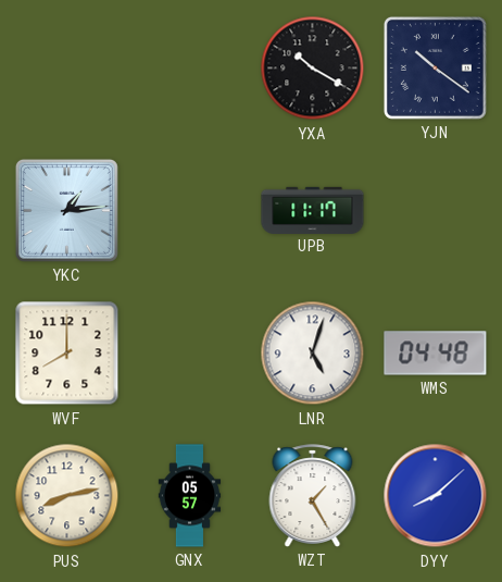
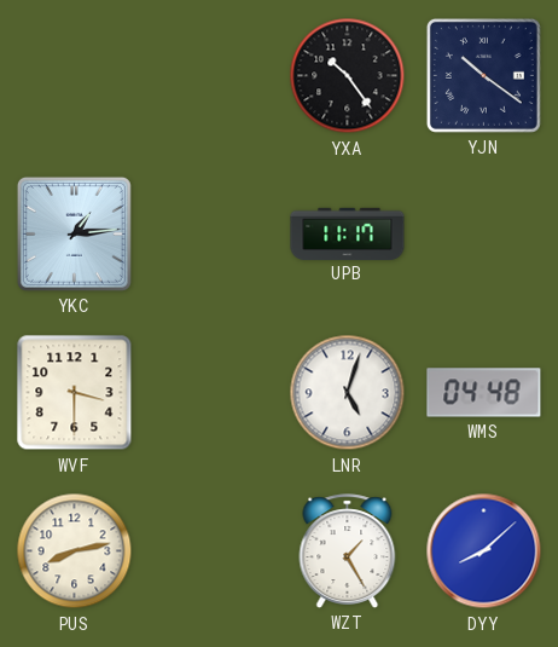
YXA: 10:20 -> 10:24
WVF: 8:00 -> 3:30
GNX: 05:57 -> none
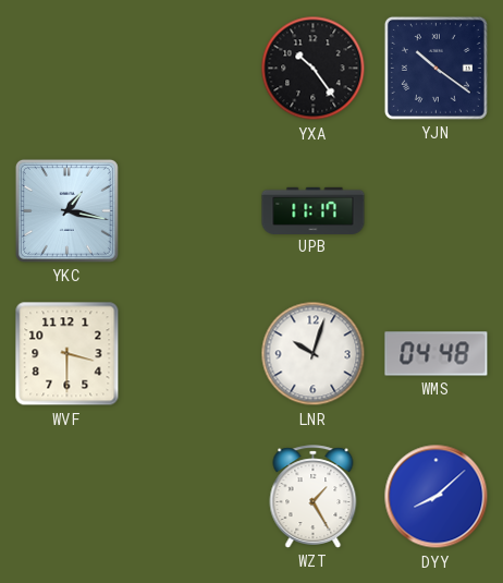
YKC: 1:14 -> 1:17
LNR: 5:03 -> 10:03
PUS: 8:13 -> none
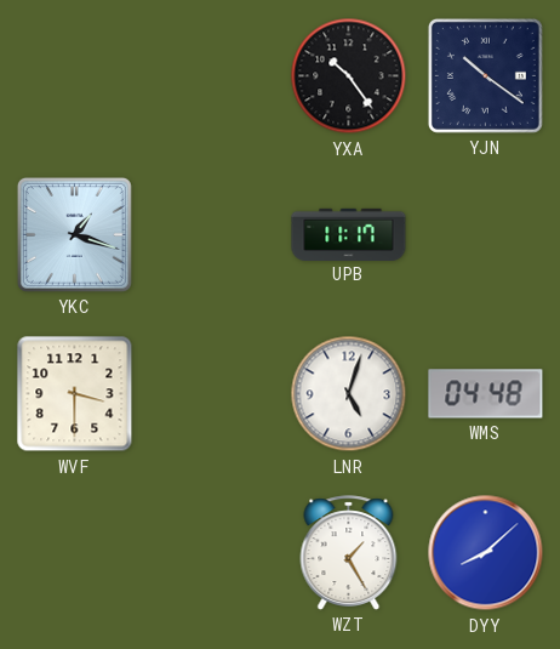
YKC: 1:17 -> 1:18
LNR: 10:03 -> 5:03
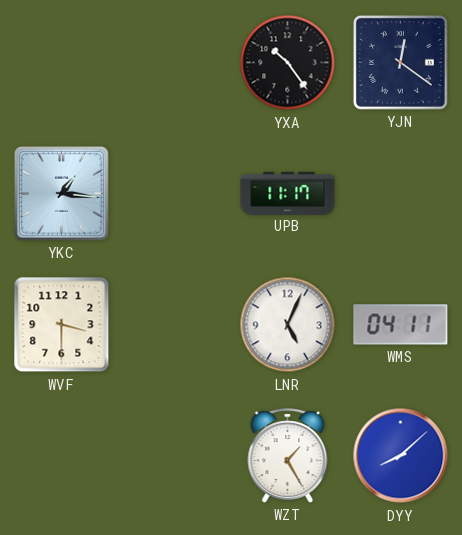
YJN: 10:21 -> 12:21
YKC: 1:18 -> 1:16
LNR: 5:03 -> 5:04
WMS: 04:48 -> 04:11
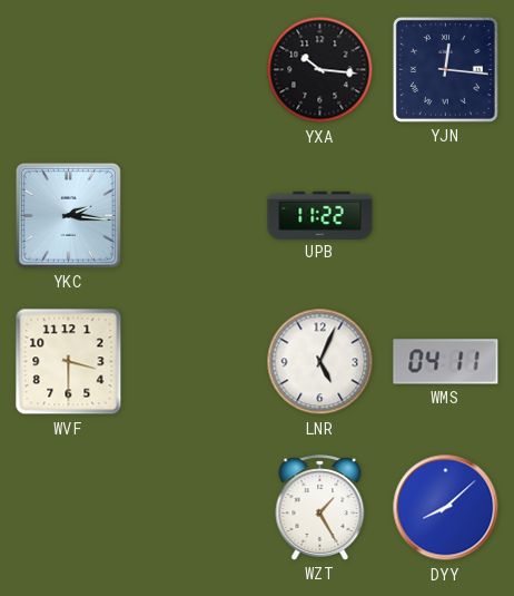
YXA: 10:24 -> 10:16
YJN: 12:21 -> 12:16
YKC: 1:16 -> 2:16
UPB: 11:17 -> 11:22
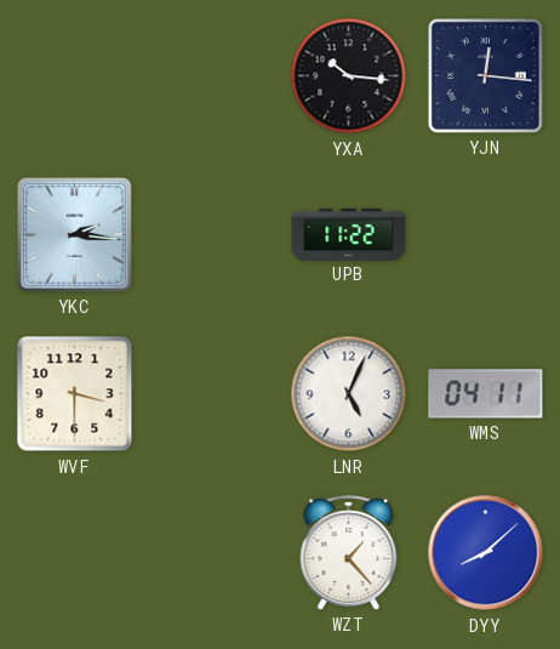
WZT: 1:25 -> 1:23
